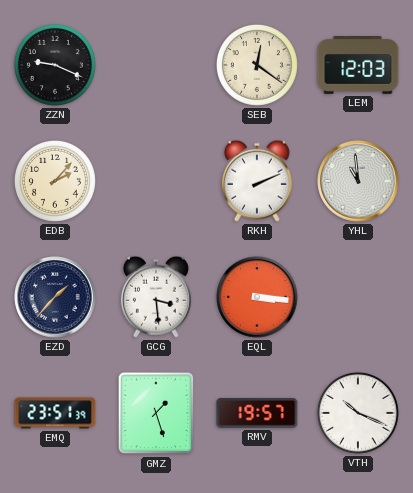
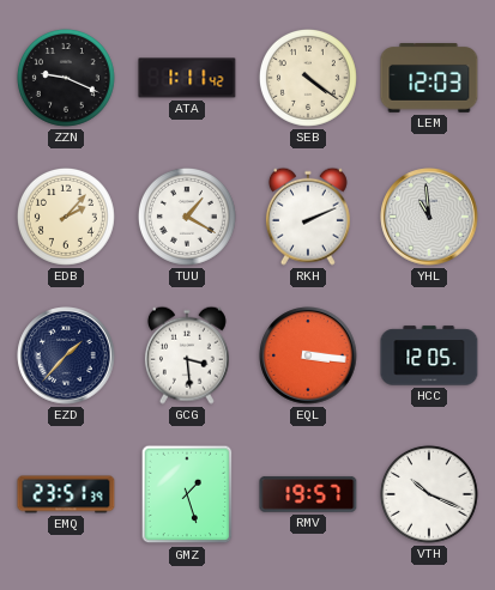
ATA: none -> 1:11
SEB: 12:21 -> 4:21
TUU: none -> 1:20
HCC: none -> 12:05
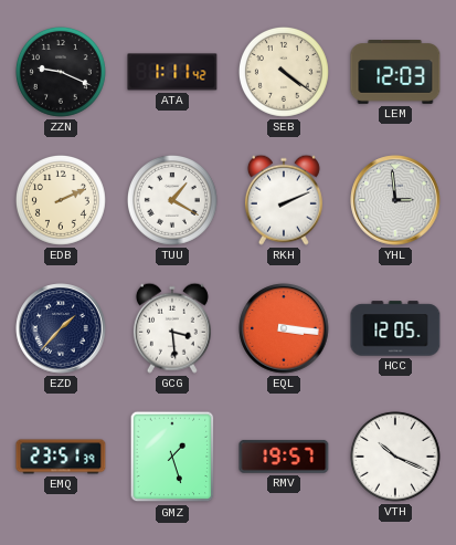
EDB: 2:07 -> 2:11
YHL: 10:59 -> 2:59
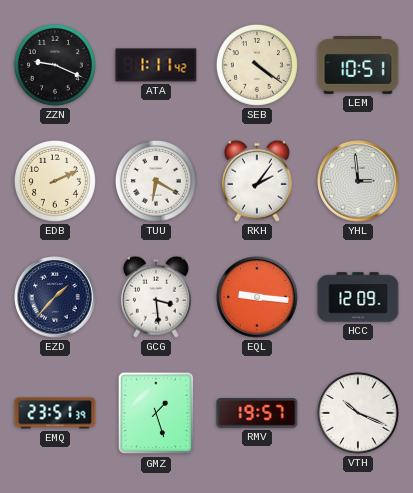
LEM: 12:03 -> 10:51
TUU: 1:20 -> 6:20
RKH: 2:11 -> 2:06
EQL: 3:16 -> 9:16
HCC: 12:05 -> 12:09
